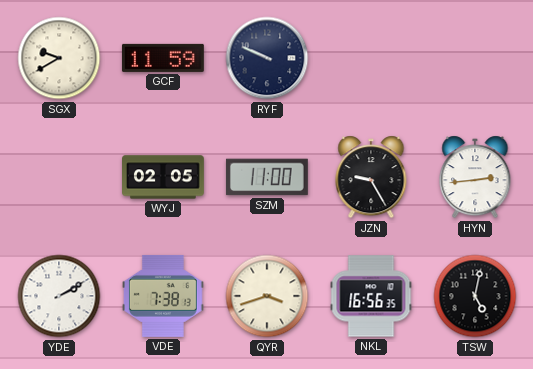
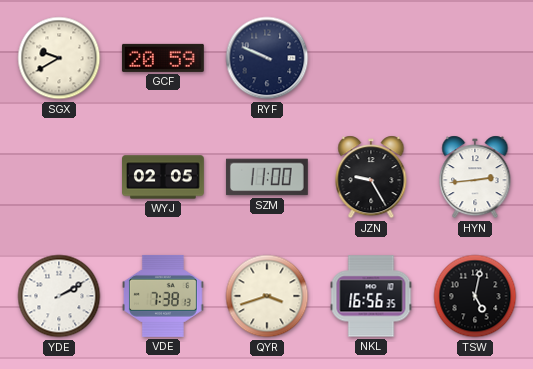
GCF: 11:59 -> 20:59
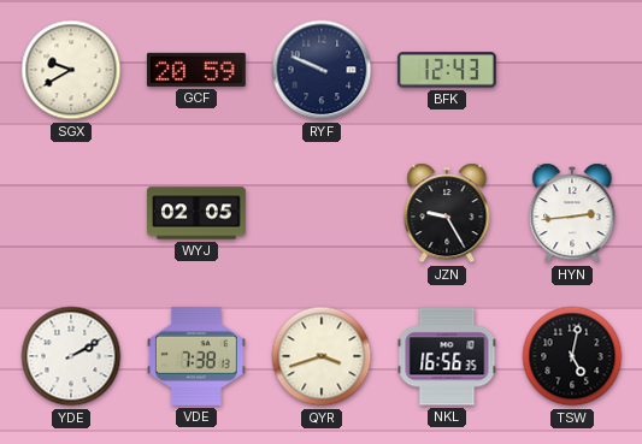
BFK: none -> 12:43
SZM: 11:00 -> none
